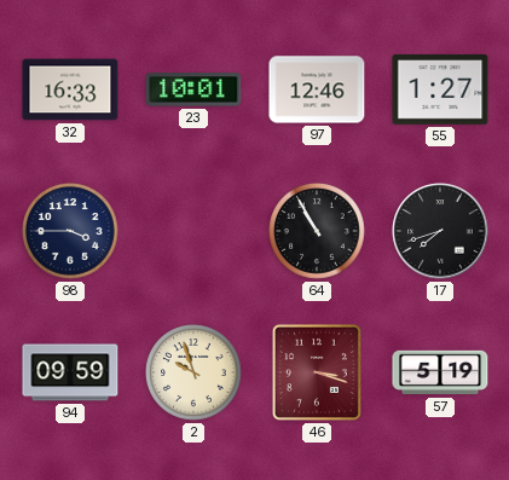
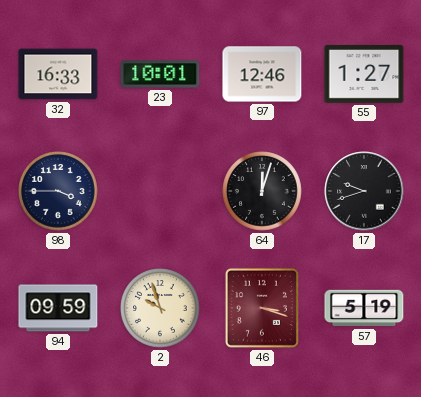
64: 10:55 -> 12:03
17: 7:42 -> 9:42
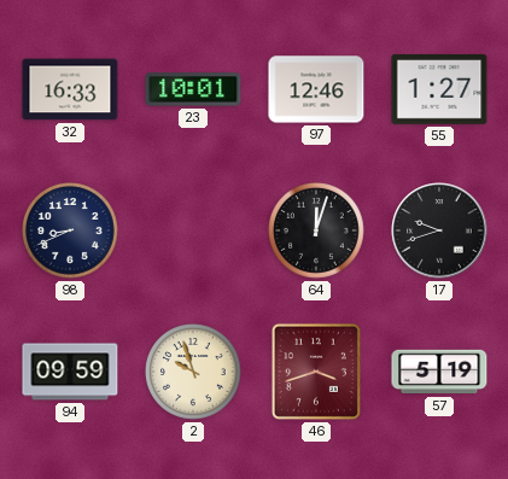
98: 3:45 -> 8:41
46: 3:18 -> 3:42
